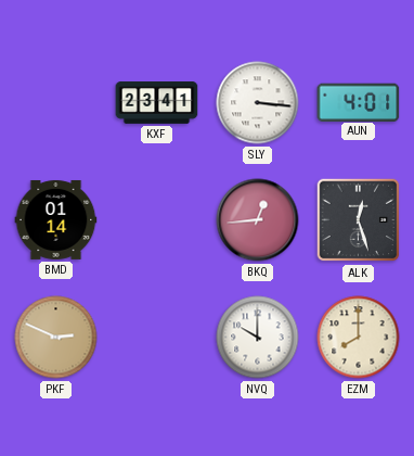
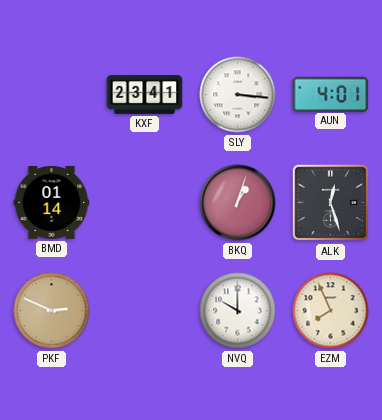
BKQ: 12:44 -> 1:03
EZM: 8:00 -> 7:56
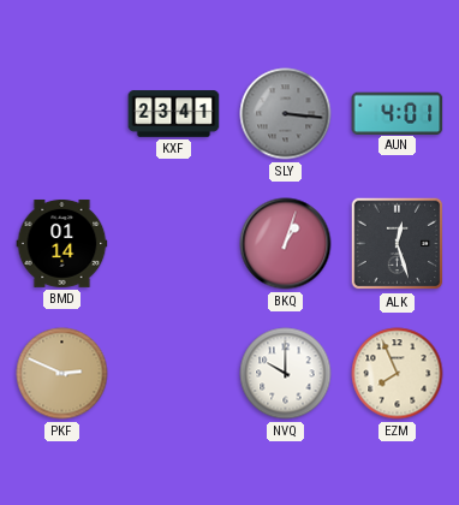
SLY dial: white -> grey
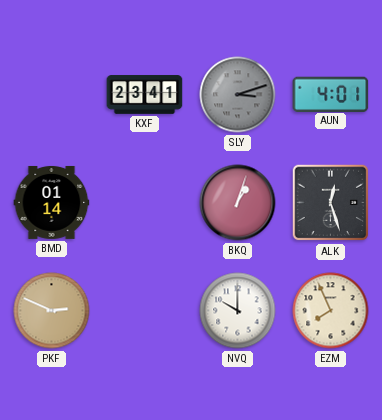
SLY: 3:16 -> 3:12
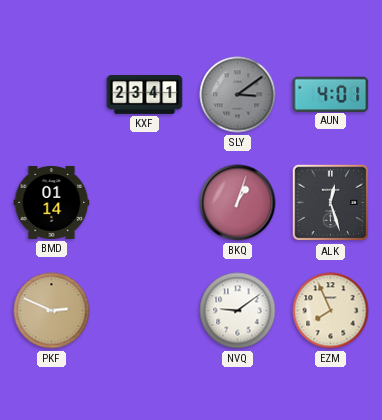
SLY: 3:12 -> 3:09
NVQ: 10:00 -> 9:09
